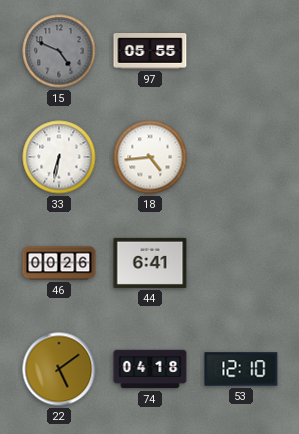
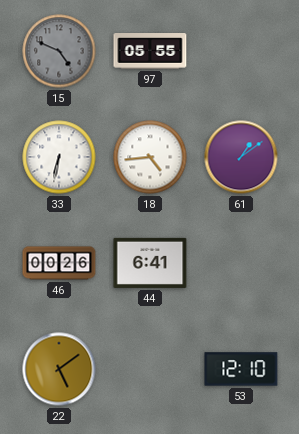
61: none -> 1:09
74: 04:18 -> none
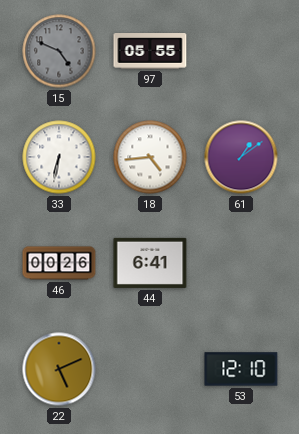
22: 5:09 -> 5:11
